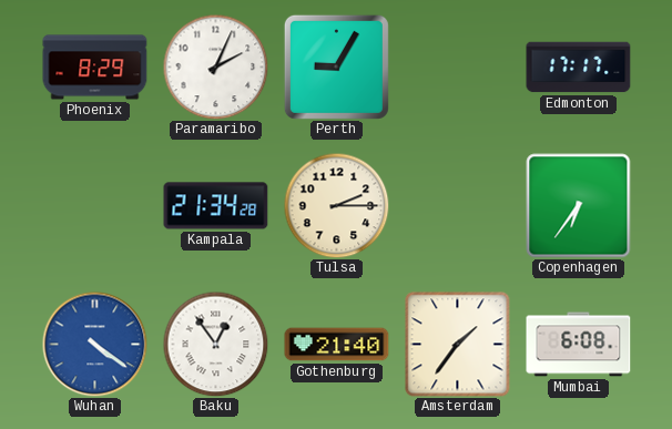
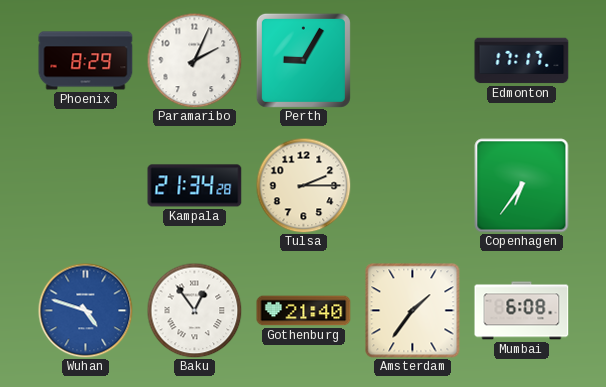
Wuhan: 4:21 -> 4:48
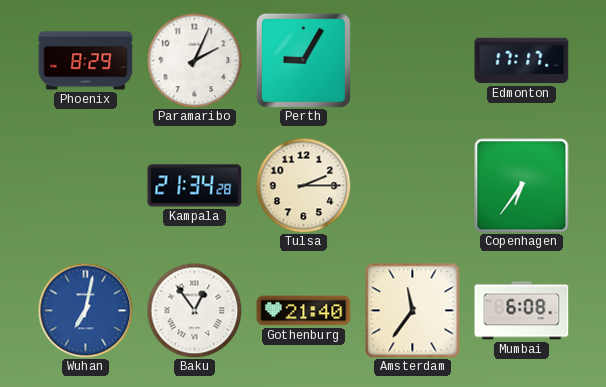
Wuhan: 4:48 -> 7:02
Amsterdam: 1:36 -> 11:36
